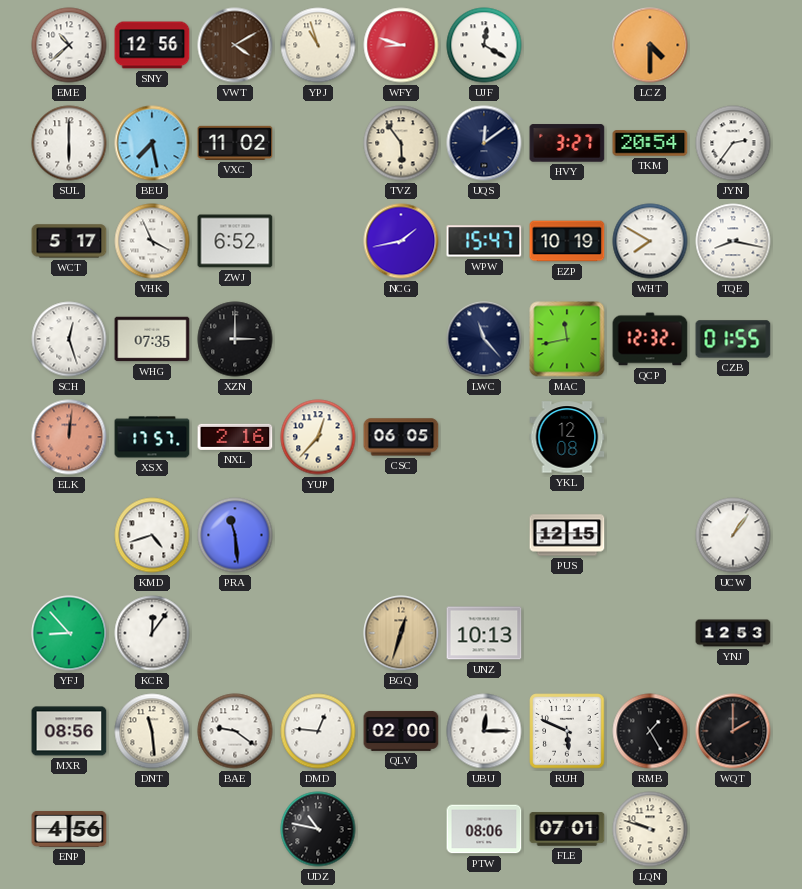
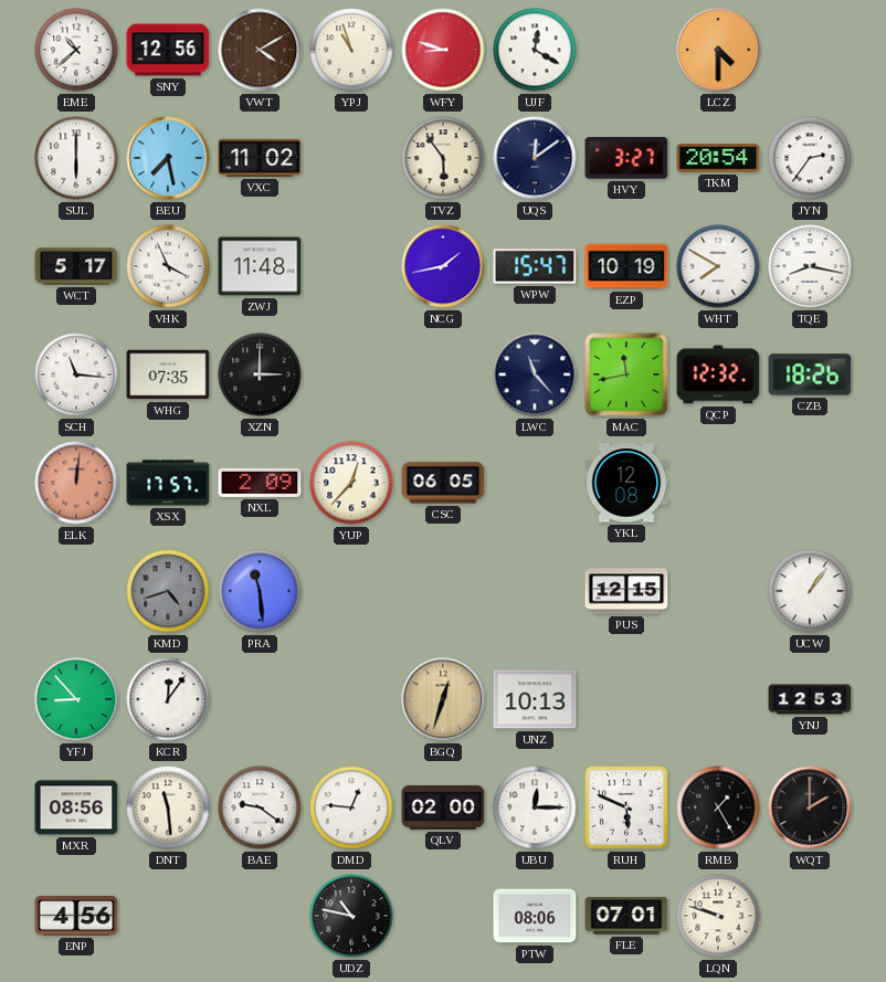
ZWJ: 6:52 -> 11:48
SCH: 12:27 -> 11:16
CZB: 01:55 -> 18:26
NXL: 2:16 -> 2:09
KMD dial: white -> grey
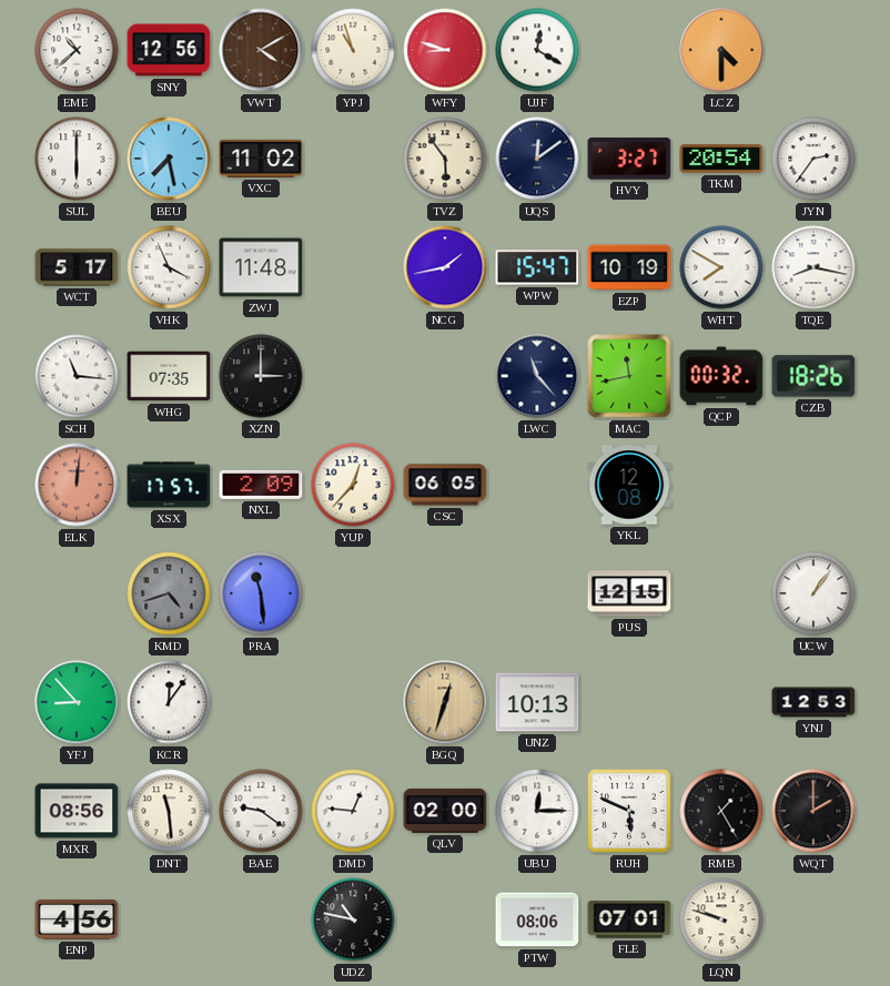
QCP: 12:32 -> 00:32
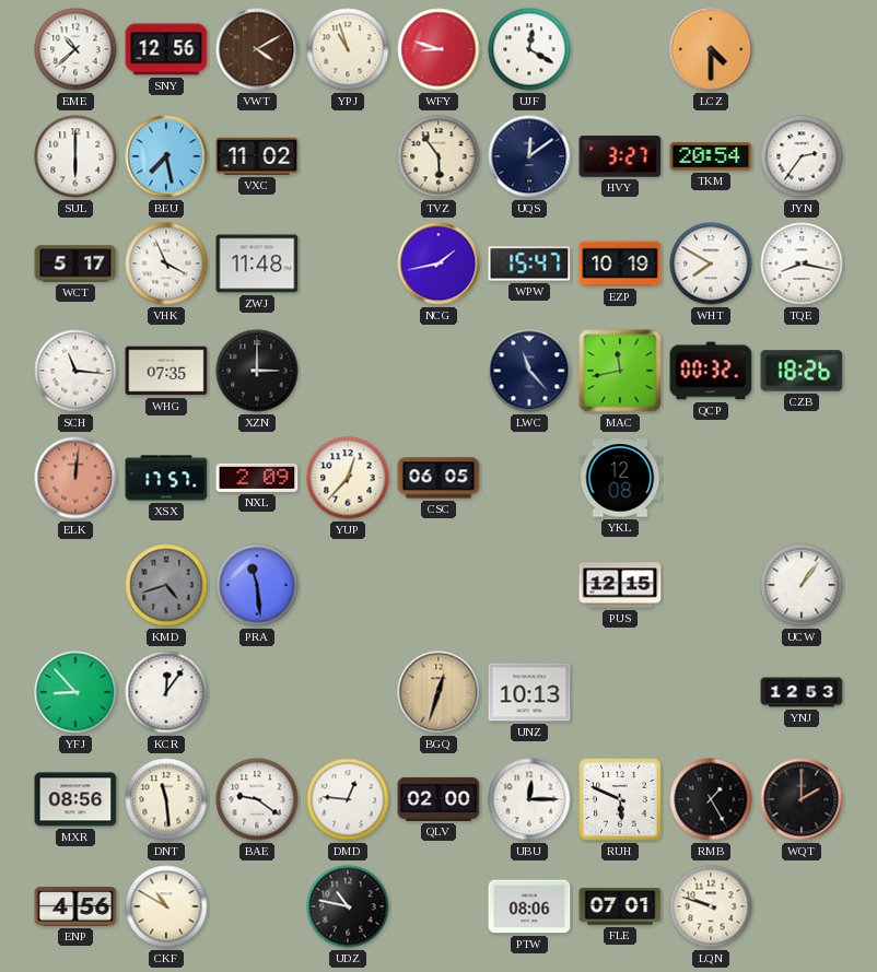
CKF: none -> 10:50
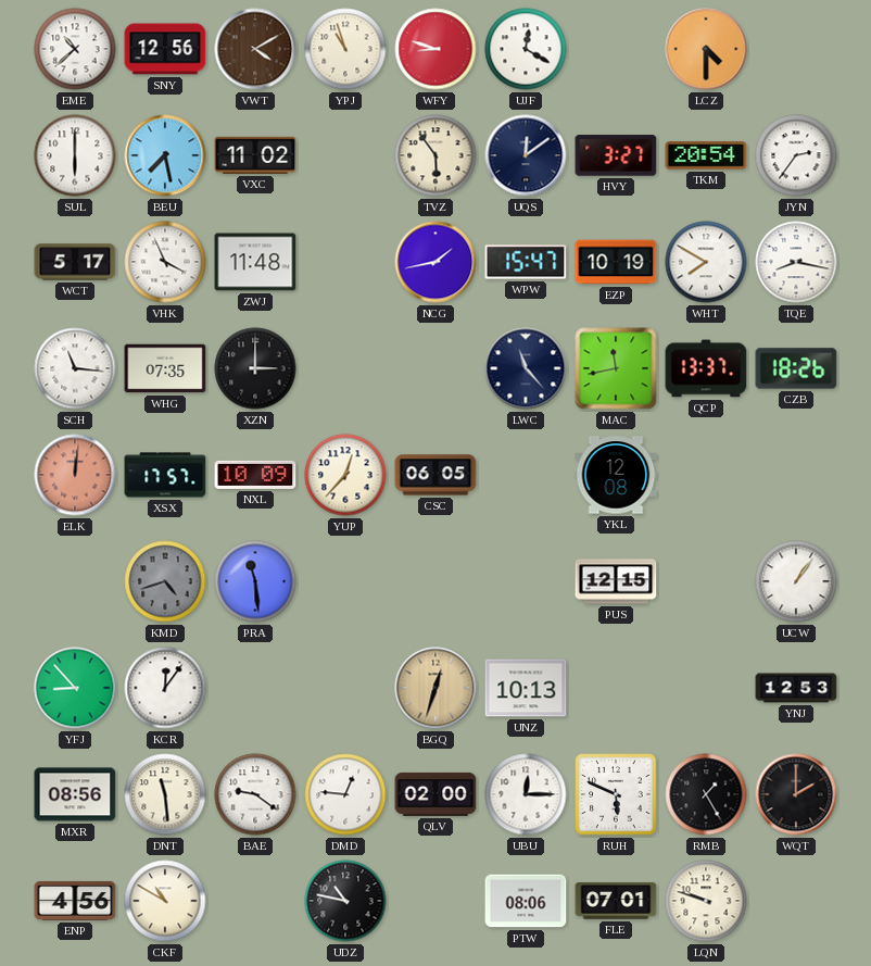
QCP: 00:32 -> 13:37
NXL: 2:09 -> 10:09
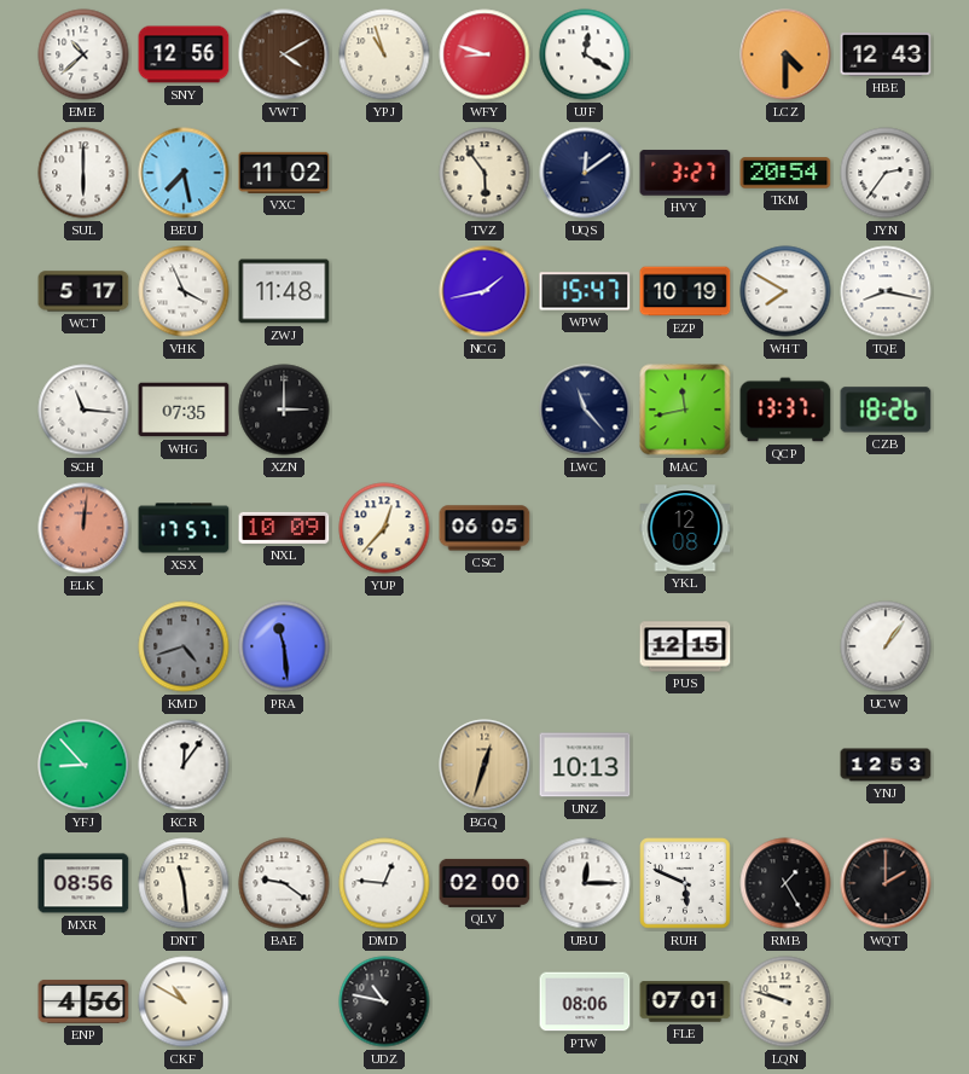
HBE: none -> 12:43
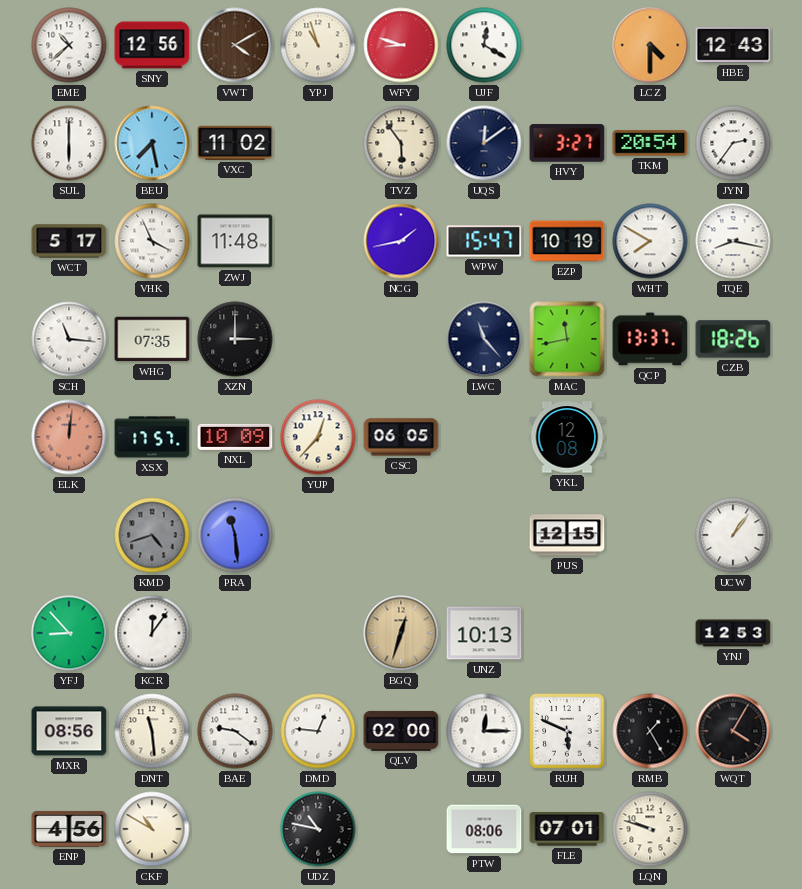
WQT: 2:00 -> 4:05
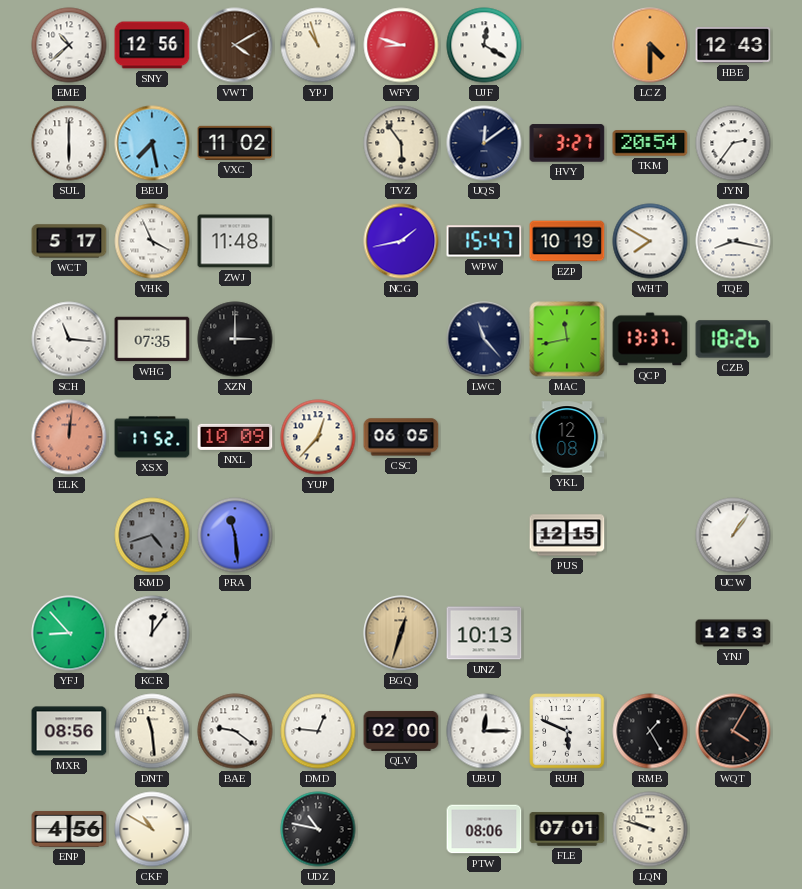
XSX: 17:57 -> 17:52
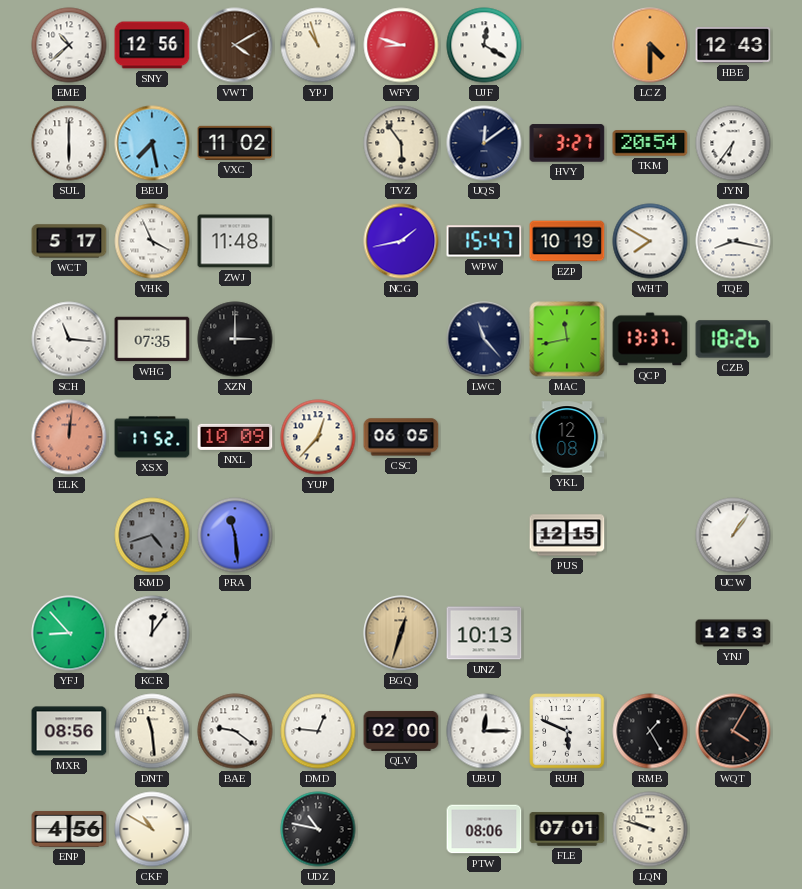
JYN: 2:36 -> 6:36
